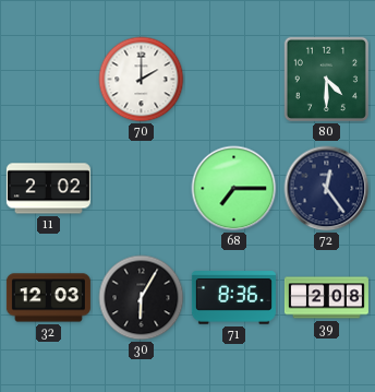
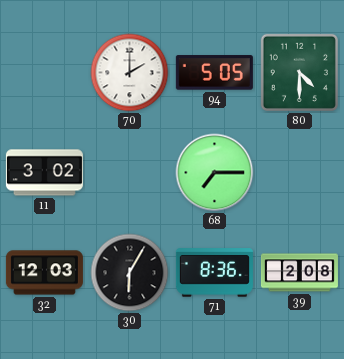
94: none -> 5:05
11: 2:02 -> 3:02
72: 12:24 -> none
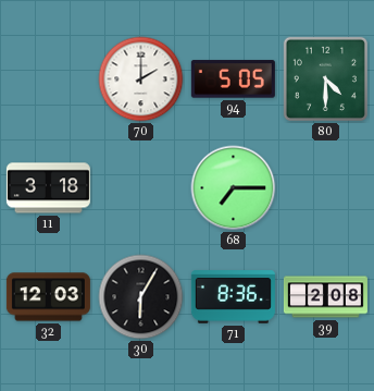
11: 3:02 -> 3:18
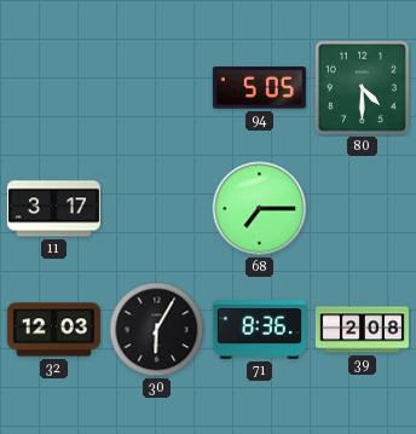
70: 2:00 -> none
11: 3:18 -> 3:17
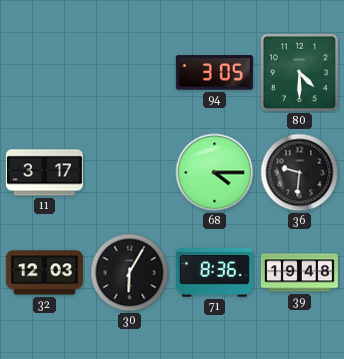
94: 5:05 -> 3:05
68: 7:15 -> 4:15
36: none -> 9:31
39: 2:08 -> 19:48
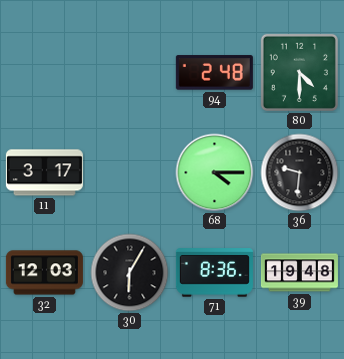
94: 3:05 -> 2:48
